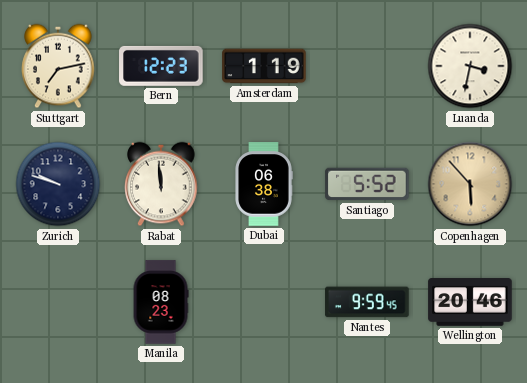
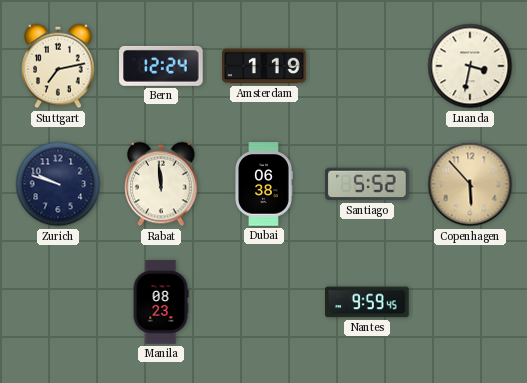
Bern: 12:23 -> 12:24
Wellington: 20:46 -> none
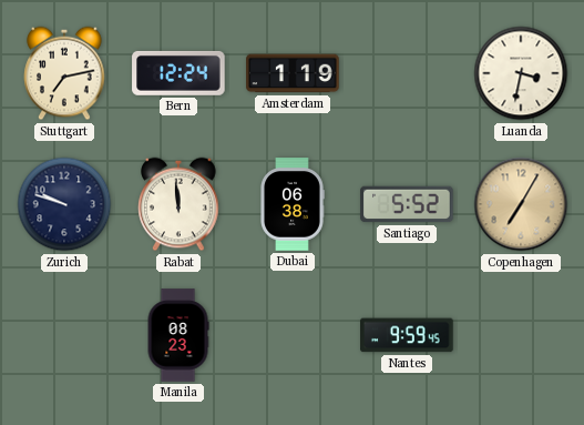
Copenhagen: 5:53 -> 7:05
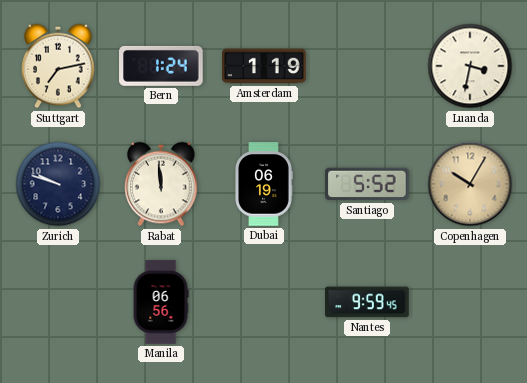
Bern: 12:24 -> 1:24
Dubai: 06:38 -> 06:19
Copenhagen: 7:05 -> 10:05
Manila: 08:23 -> 06:56
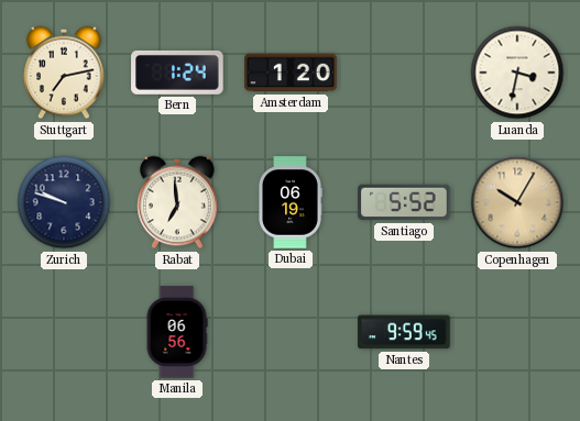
Amsterdam: 1:19 -> 1:20
Rabat: 11:59 -> 6:59
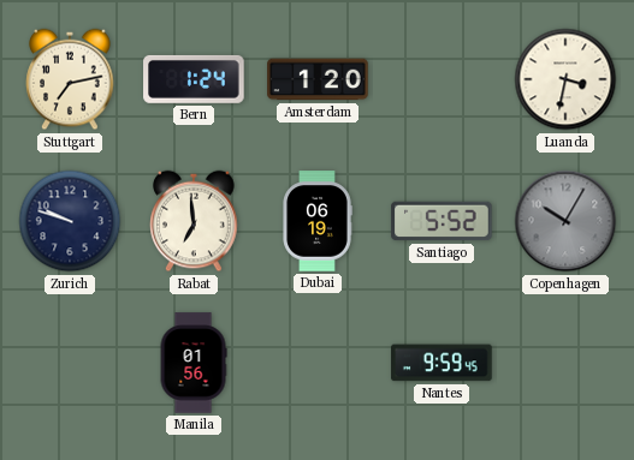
Copenhagen dial: champagne -> grey
Manila: 06:56 -> 01:56
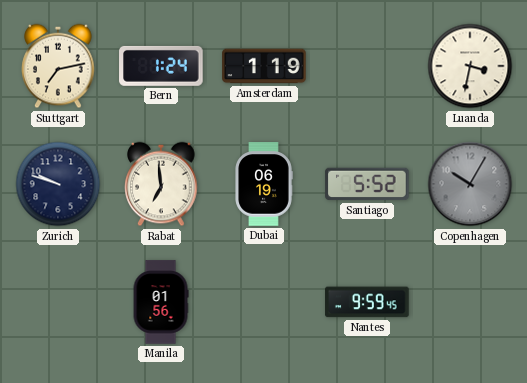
Amsterdam: 1:20 -> 1:19
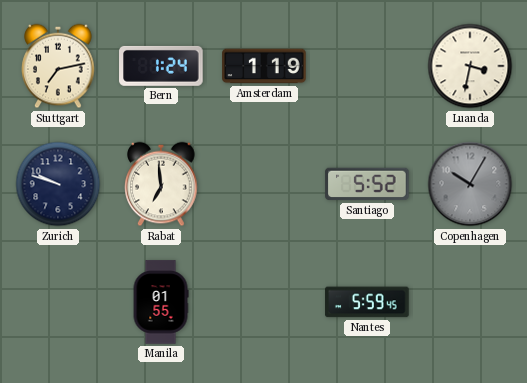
Dubai: 06:19 -> none
Manila: 01:56 -> 01:55
Nantes: 9:59 -> 5:59
